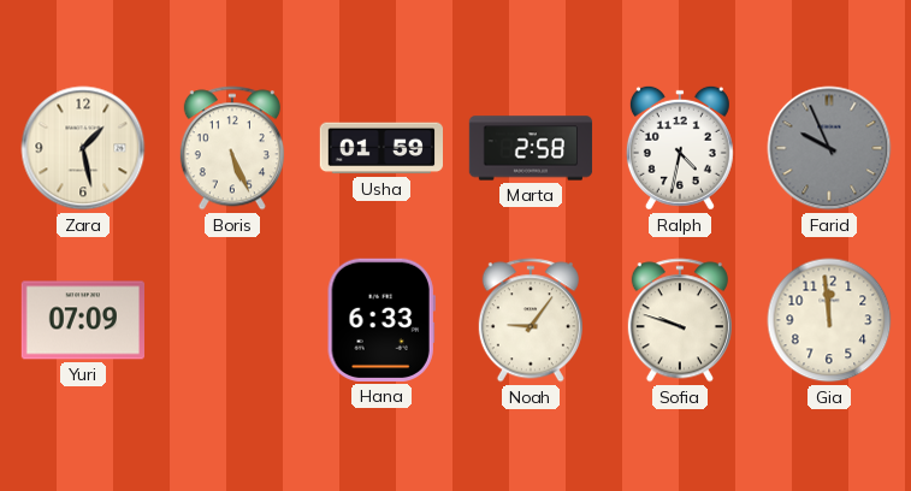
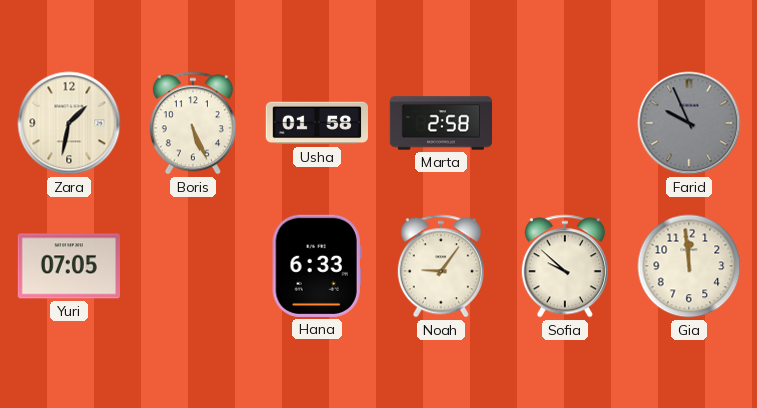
Zara: 1:28 -> 1:32
Usha: 01:59 -> 01:58
Ralph: 4:32 -> none
Yuri: 07:09 -> 07:05
Sofia: 9:48 -> 9:52
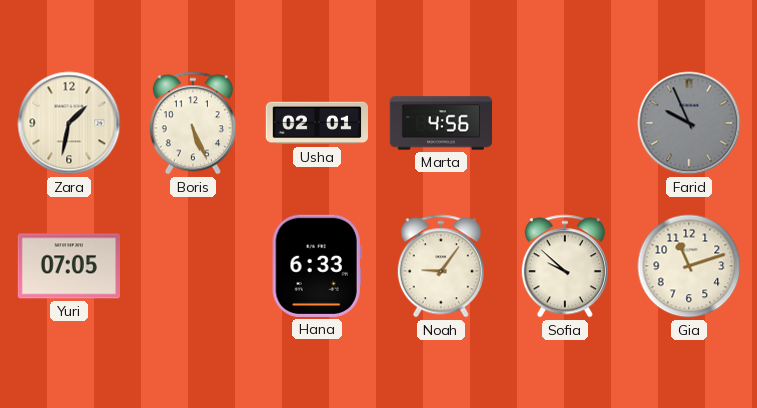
Usha: 01:58 -> 02:01
Marta: 2:58 -> 4:56
Gia: 11:59 -> 11:12
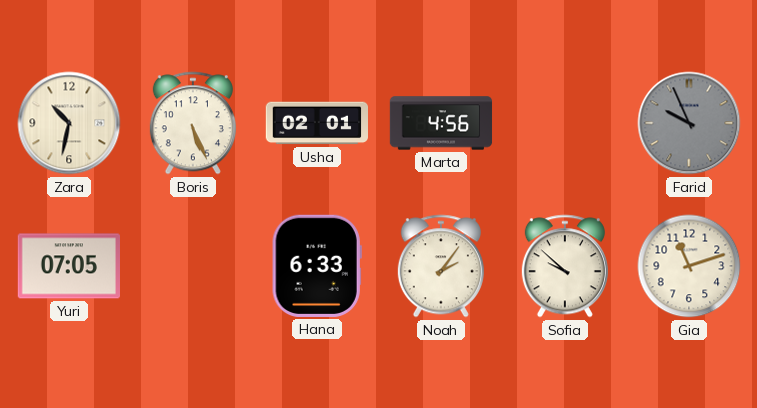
Zara: 1:32 -> 10:32
Noah: 9:06 -> 2:06
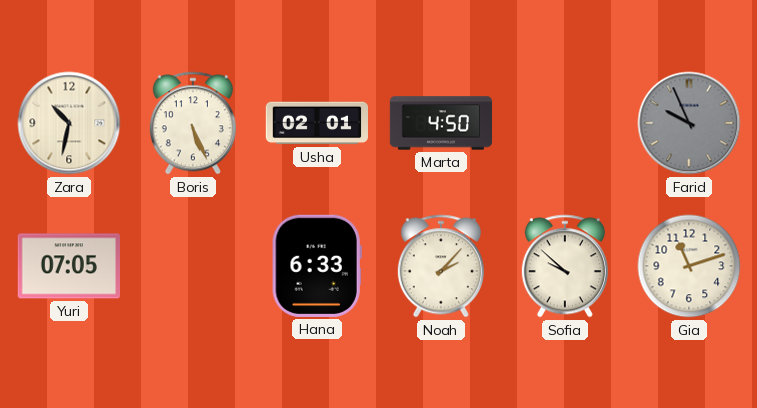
Marta: 4:56 -> 4:50
Noah: 2:06 -> 2:07
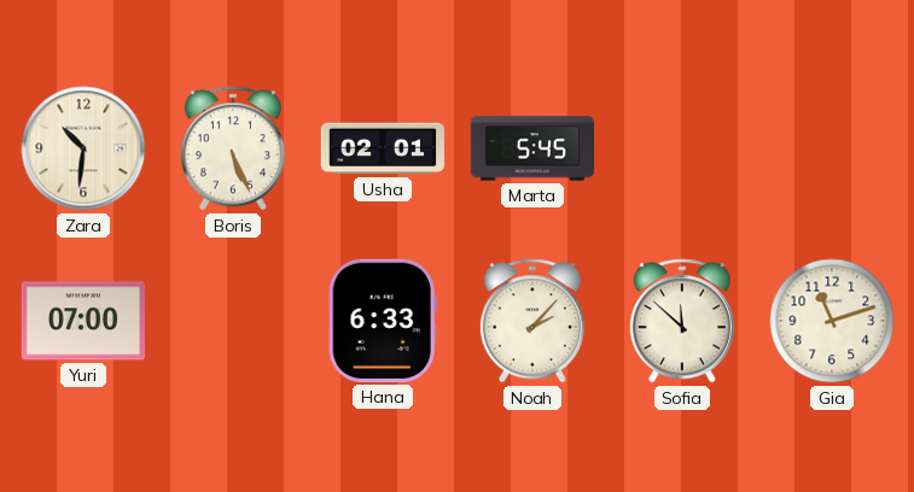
Zara: 10:32 -> 10:31
Marta: 4:50 -> 5:45
Farid: 9:56 -> none
Yuri: 07:05 -> 07:00
Sofia: 9:52 -> 11:52
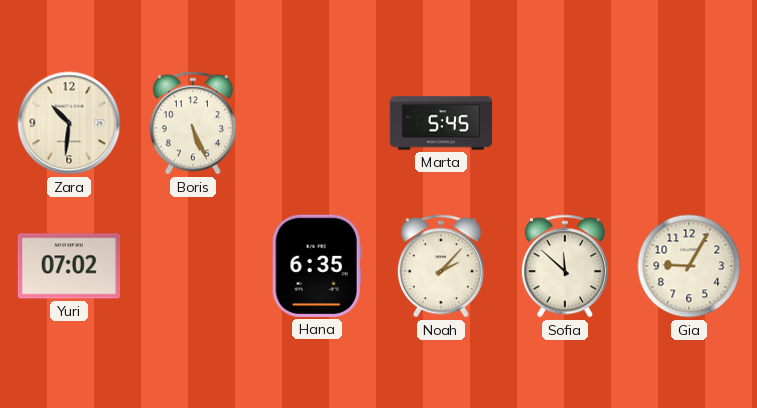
Usha: 02:01 -> none
Yuri: 07:00 -> 07:02
Hana: 6:33 -> 6:35
Gia: 11:12 -> 9:05
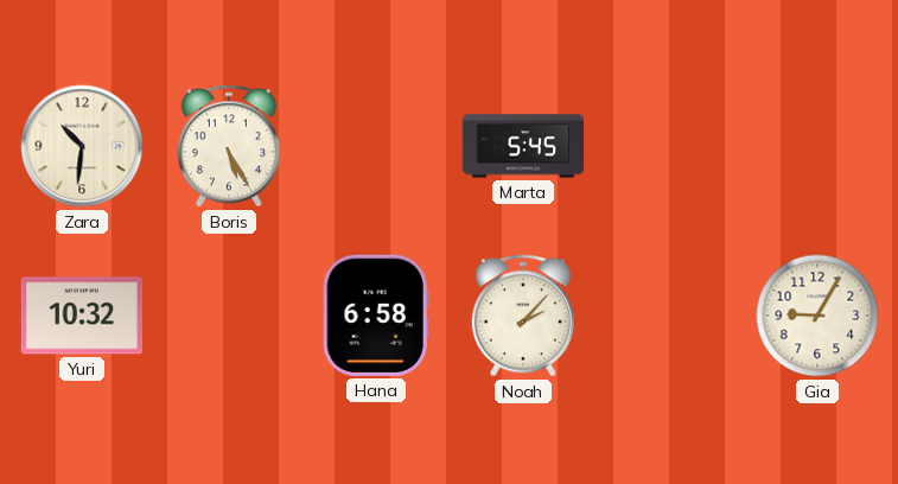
Boris: 5:26 -> 5:25
Yuri: 07:02 -> 10:32
Hana: 6:35 -> 6:58
Sofia: 11:52 -> none
